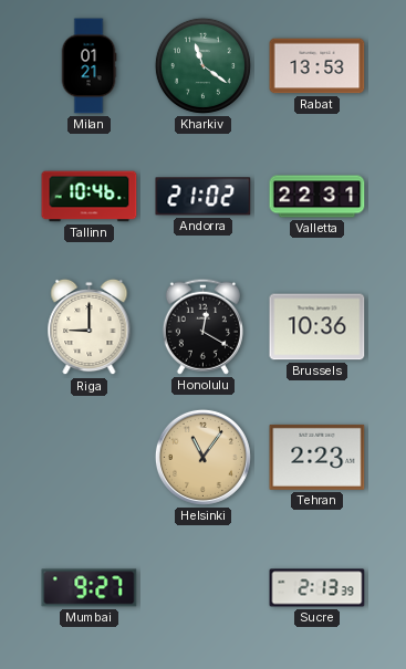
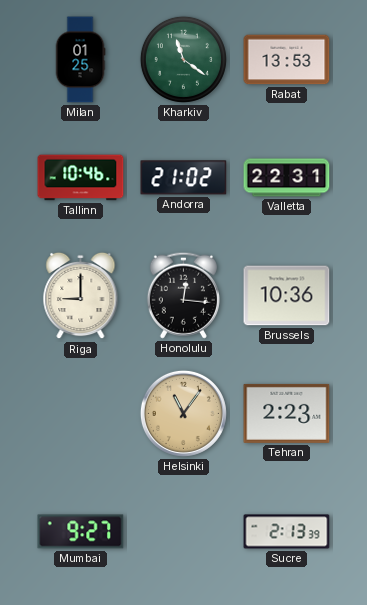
Milan: 01:21 -> 01:25
Honolulu: 12:20 -> 12:16
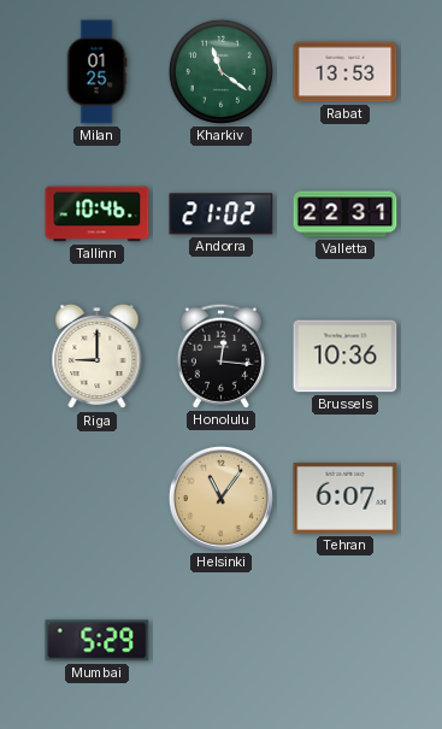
Tehran: 2:23 -> 6:07
Mumbai: 9:27 -> 5:29
Sucre: 2:13 -> none
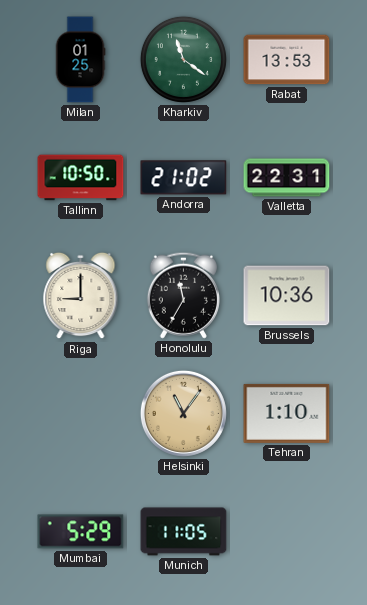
Tallinn: 10:46 -> 10:50
Honolulu: 12:16 -> 11:35
Tehran: 6:07 -> 1:10
Munich: none -> 11:05
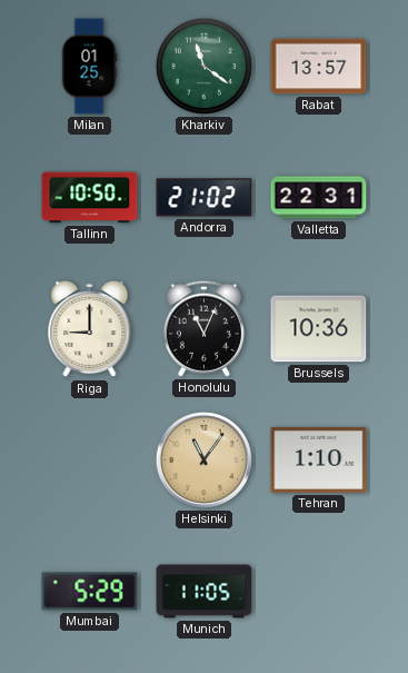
Rabat: 13:53 -> 13:57
Honolulu: 11:35 -> 11:04
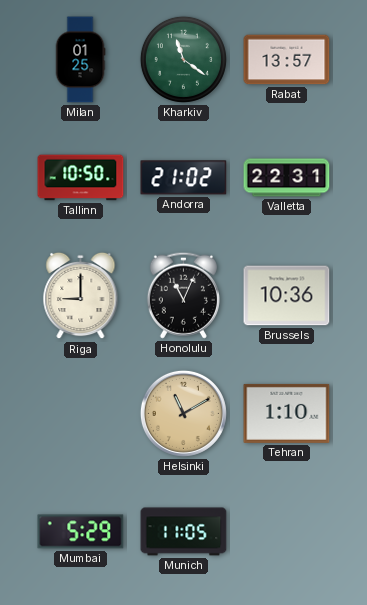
Helsinki: 11:06 -> 11:10
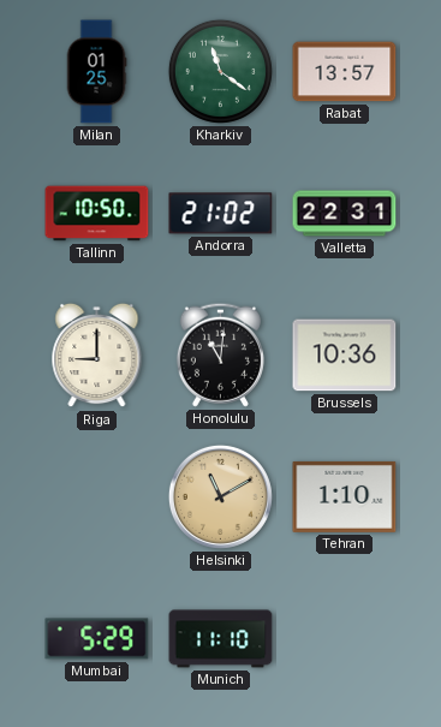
Honolulu: 11:04 -> 11:01
Munich: 11:05 -> 11:10
